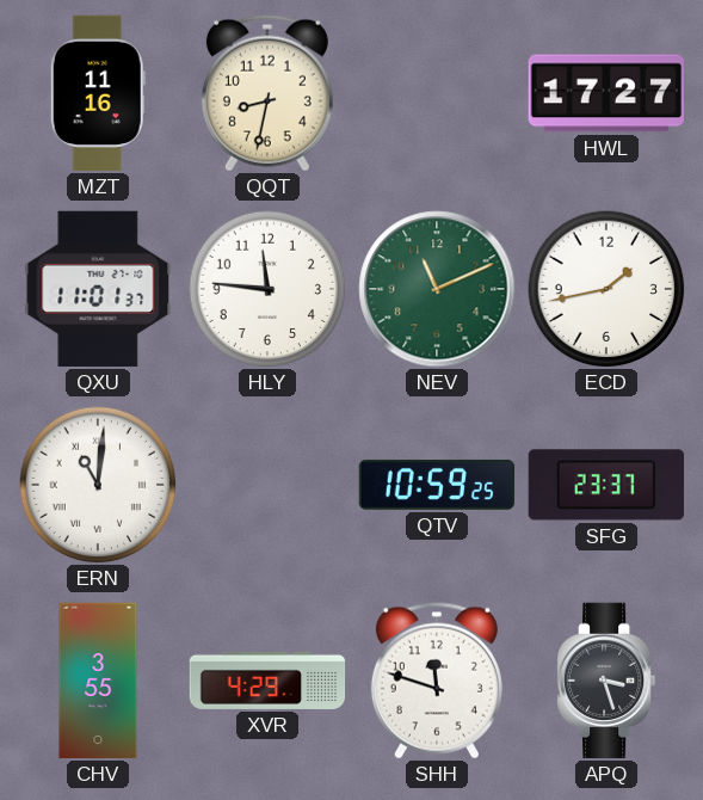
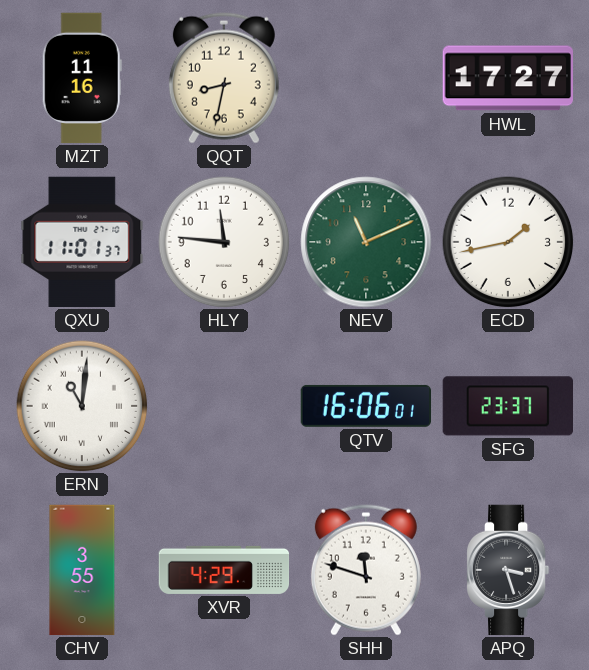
QTV: 10:59 -> 16:06
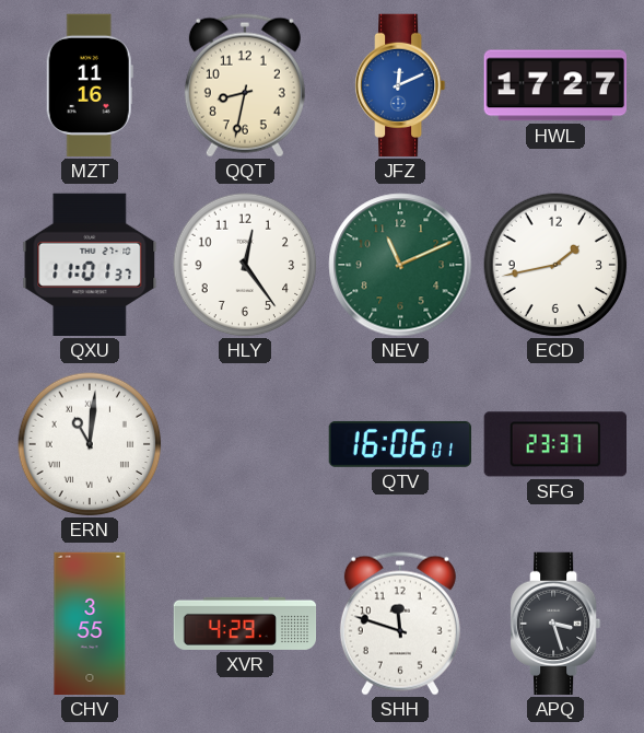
JFZ: none -> 12:11
HLY: 11:46 -> 12:24
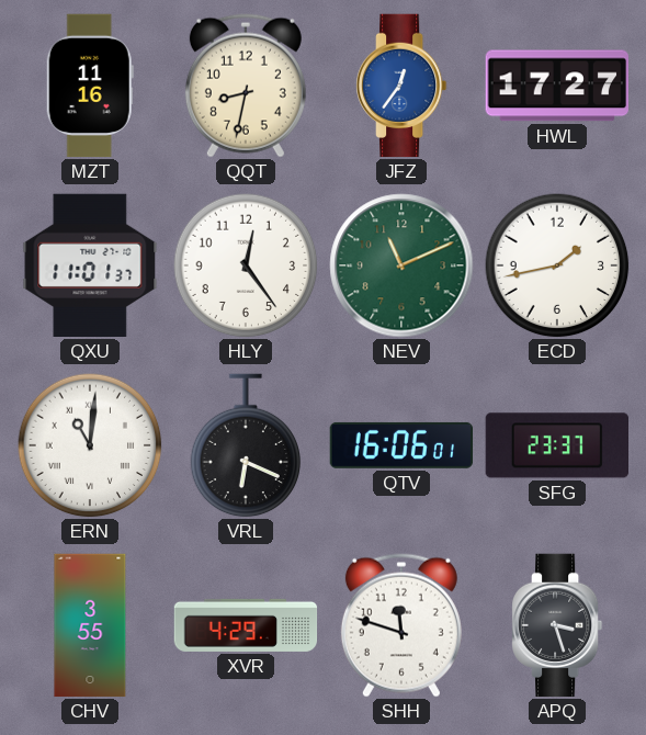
JFZ: 12:11 -> 12:36
VRL: none -> 6:19
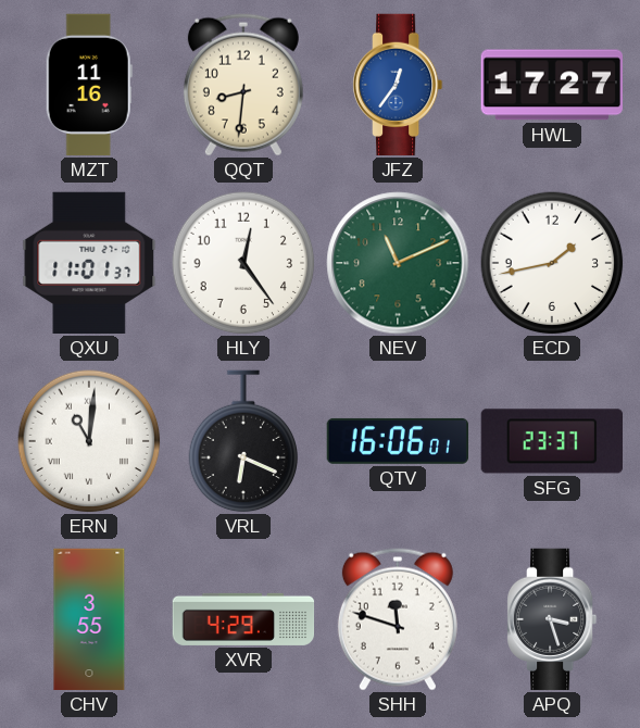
QQT: 8:32 -> 8:31
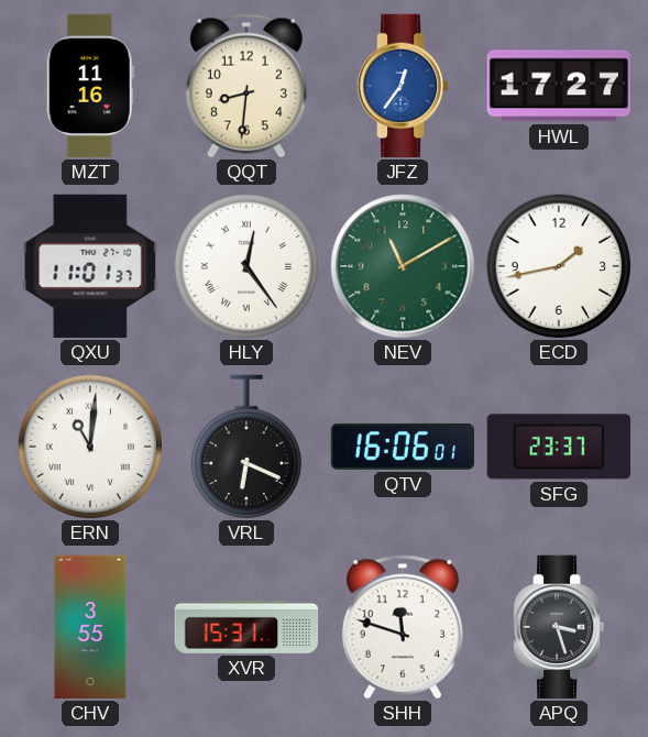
HLY numerals: Arabic -> Roman
NEV: 11:11 -> 11:10
XVR: 4:29 -> 15:31
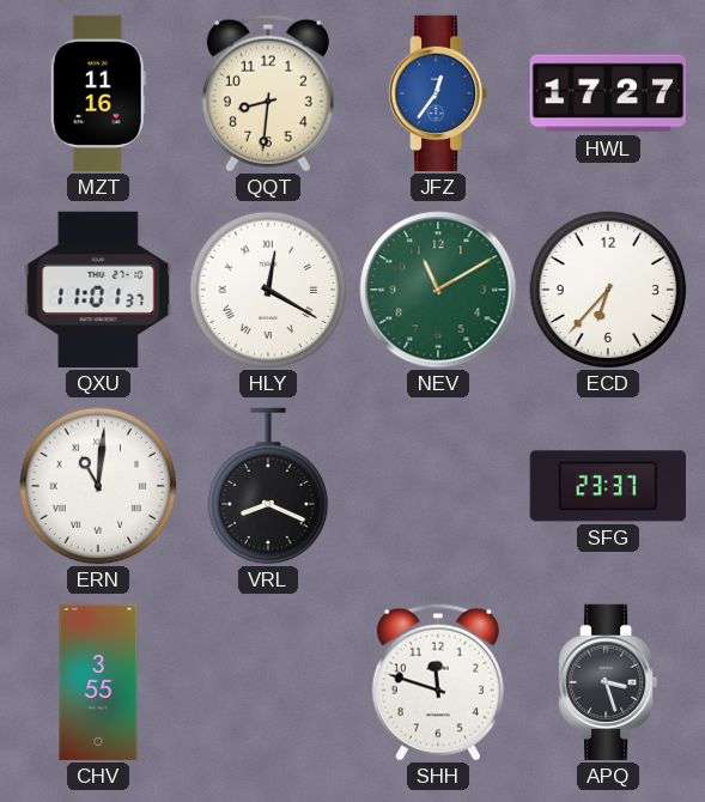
HLY: 12:24 -> 12:20
ECD: 1:43 -> 6:37
VRL: 6:19 -> 8:19
QTV: 16:06 -> none
XVR: 15:31 -> none
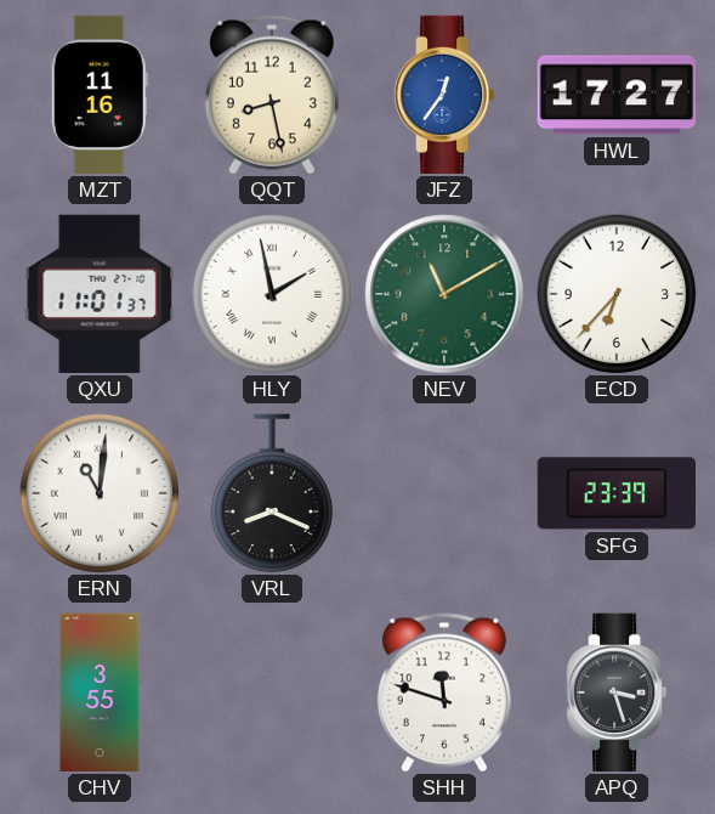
QQT: 8:31 -> 8:28
HLY: 12:20 -> 1:58
SFG: 23:37 -> 23:39
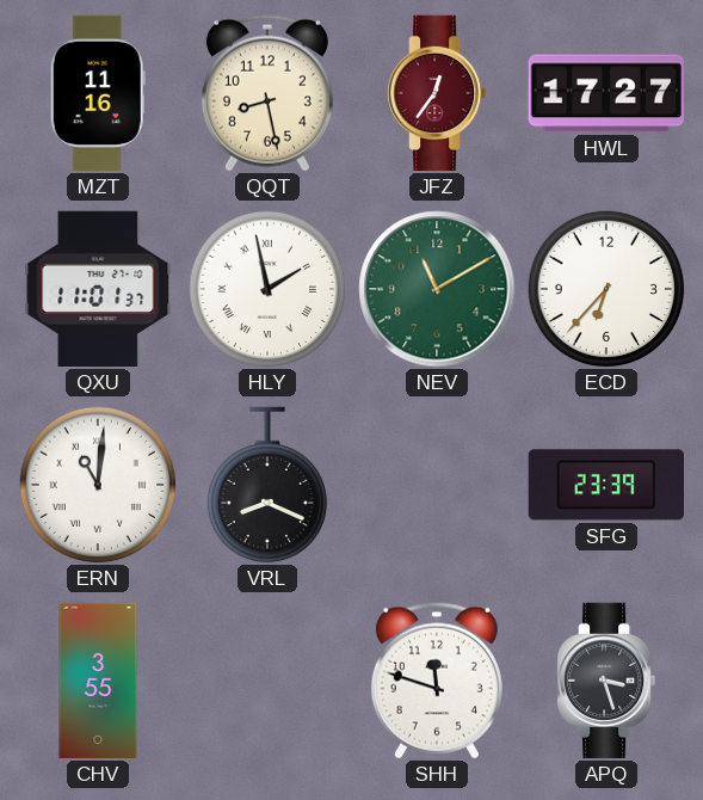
JFZ dial: blue -> burgundy
